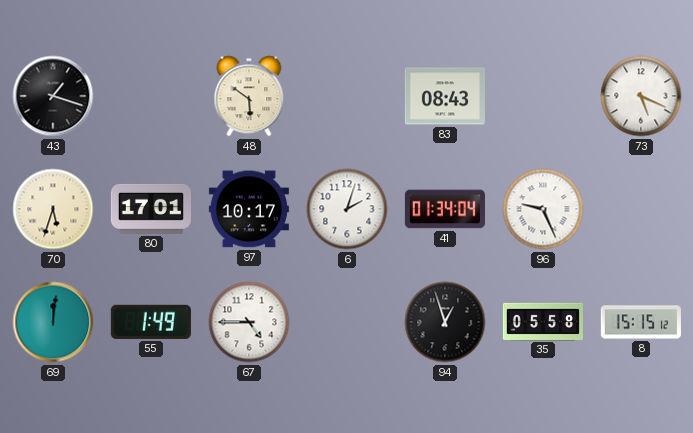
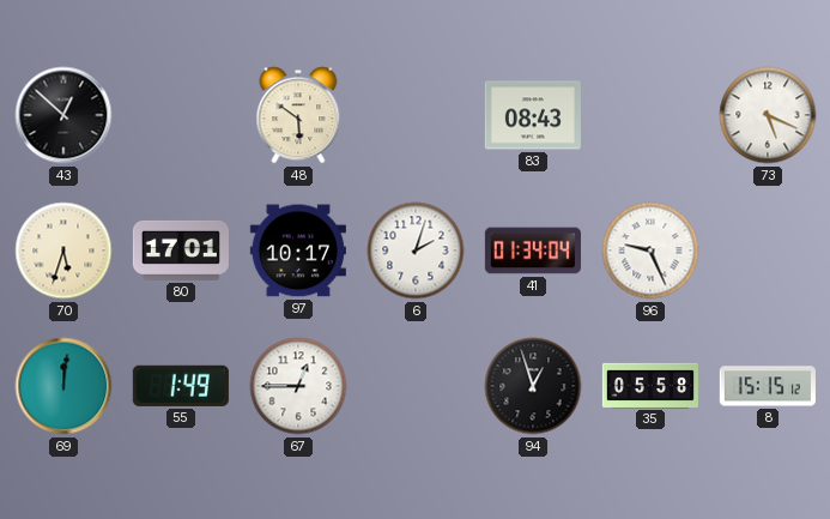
43: 1:18 -> 12:52
67: 4:45 -> 12:45
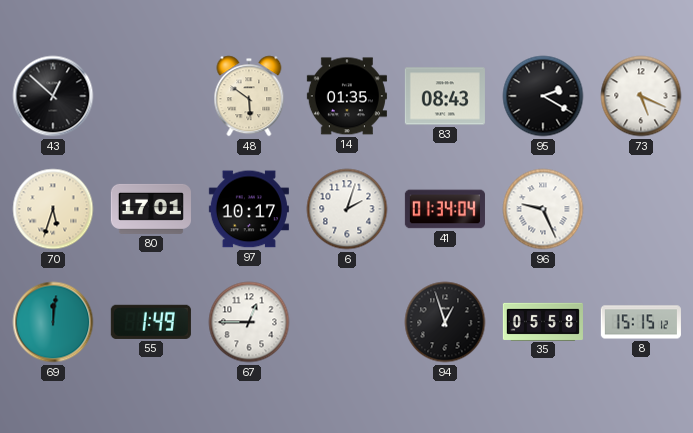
14: none -> 01:35
95: none -> 2:20
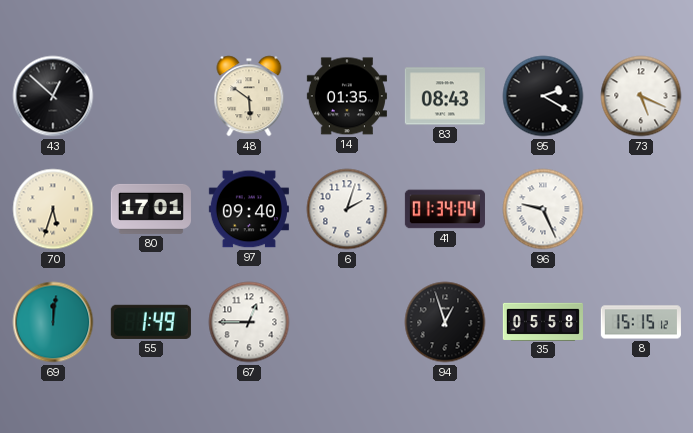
97: 10:17 -> 09:40
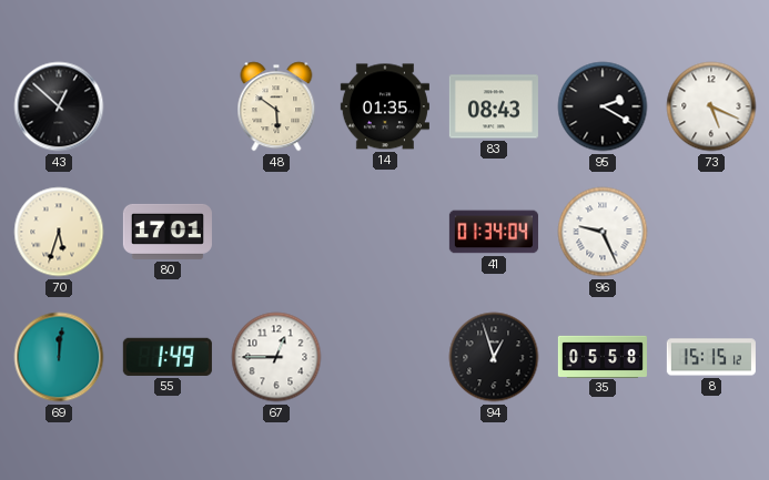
97: 09:40 -> none
6: 2:03 -> none
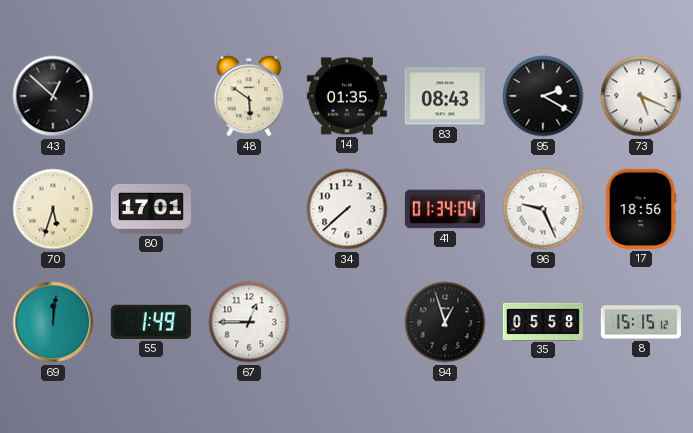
34: none -> 7:38
17: none -> 18:56
